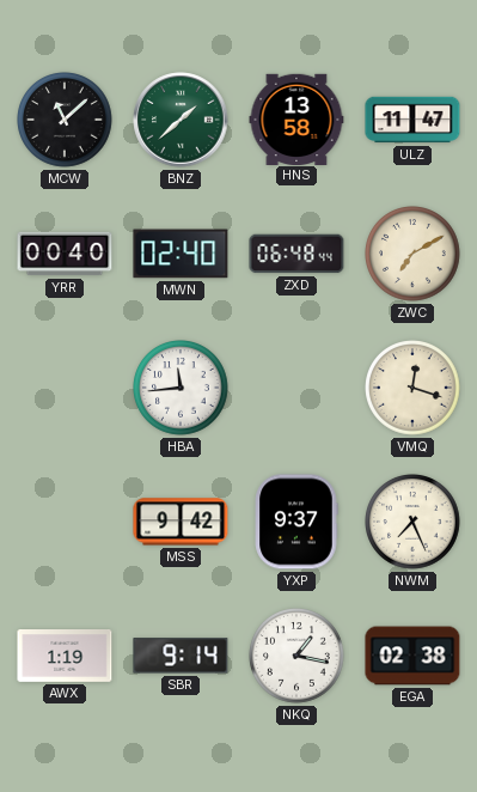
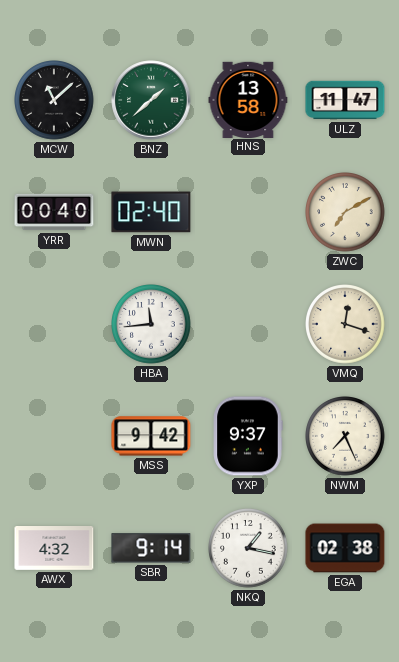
ZXD: 06:48 -> none
AWX: 1:19 -> 4:32
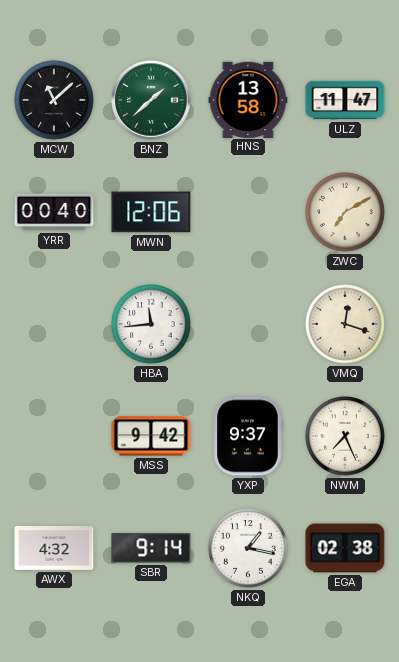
MWN: 02:40 -> 12:06
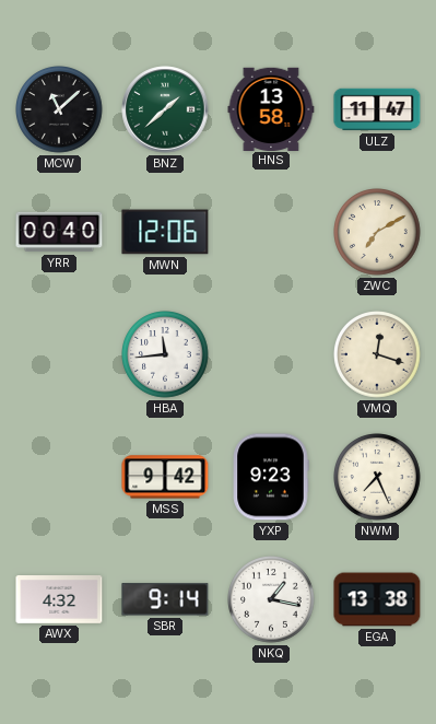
YXP: 9:37 -> 9:23
EGA: 02:38 -> 13:38
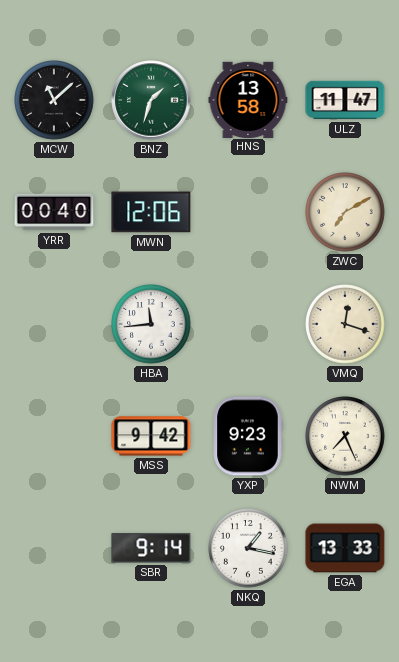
BNZ: 1:38 -> 1:33
AWX: 4:32 -> none
EGA: 13:38 -> 13:33
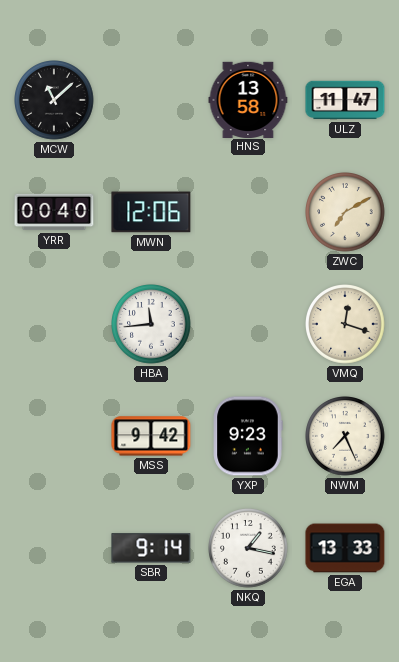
BNZ: 1:33 -> none
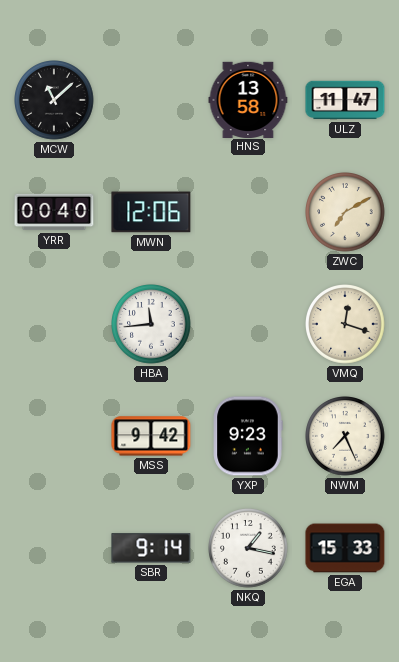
EGA: 13:33 -> 15:33
